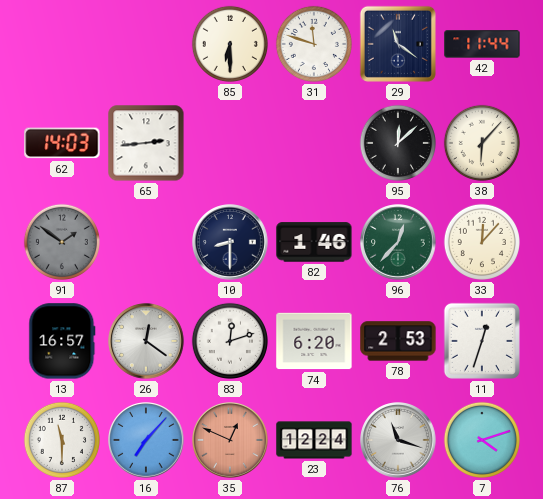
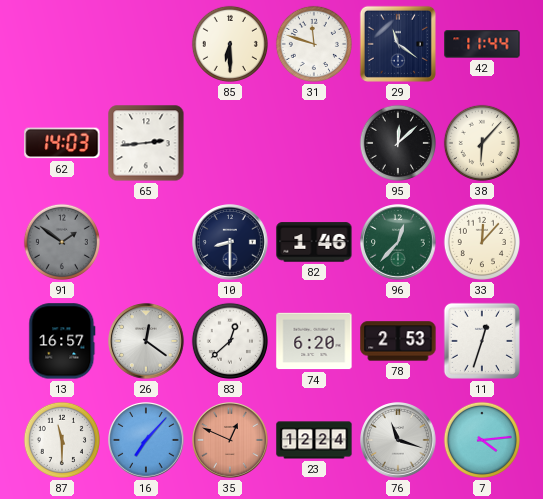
83: 12:12 -> 12:38
7: 4:12 -> 4:14
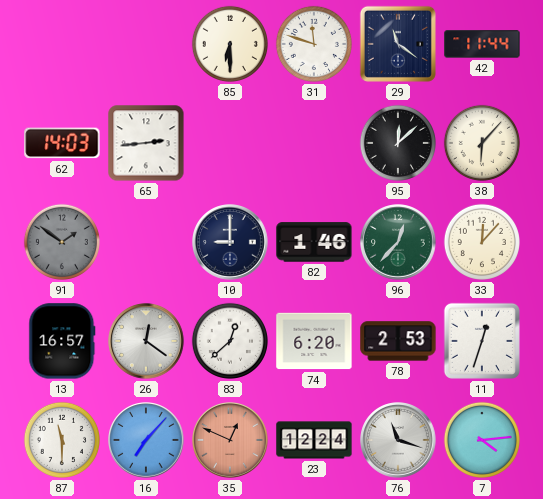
10: 8:30 -> 9:00
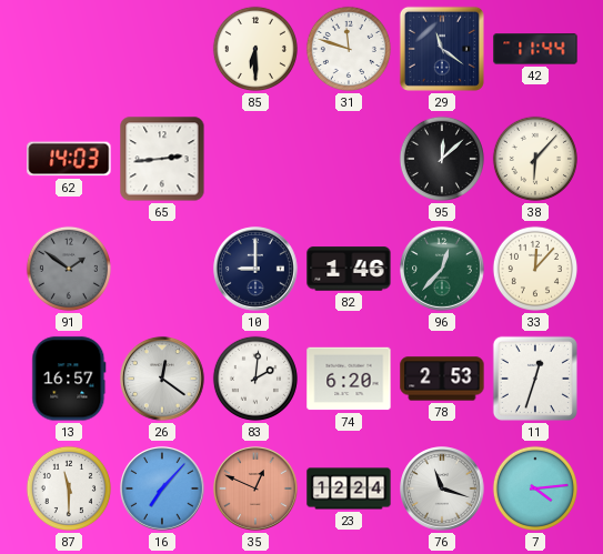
83: 12:38 -> 2:01
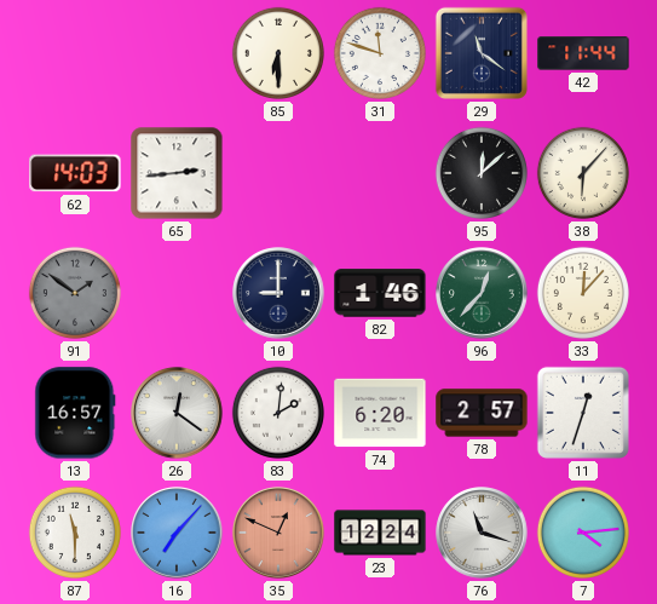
78: 2:53 -> 2:57
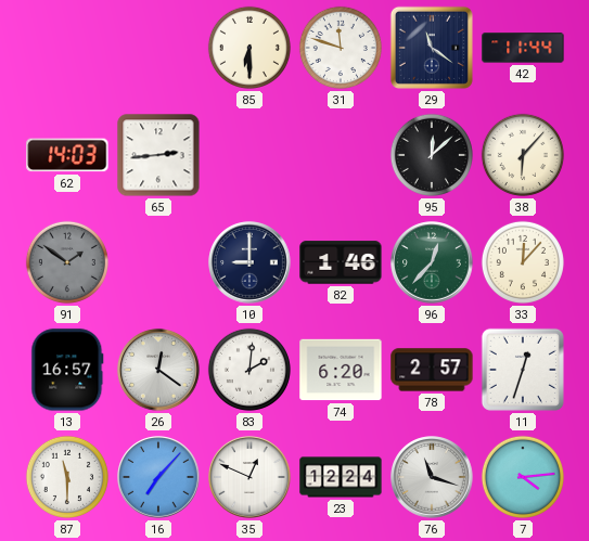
35 dial: salmon -> white
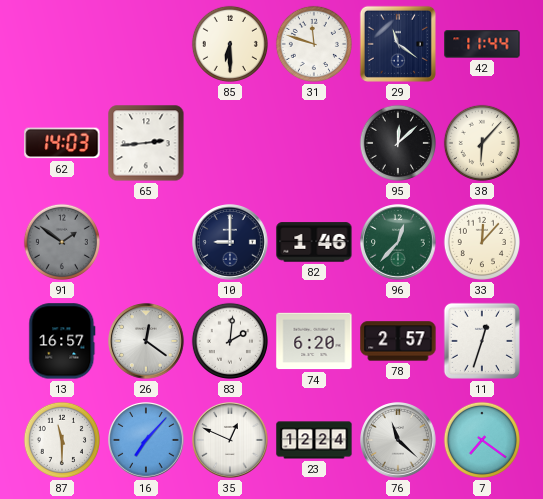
76: 11:18 -> 11:22
7: 4:14 -> 7:21
